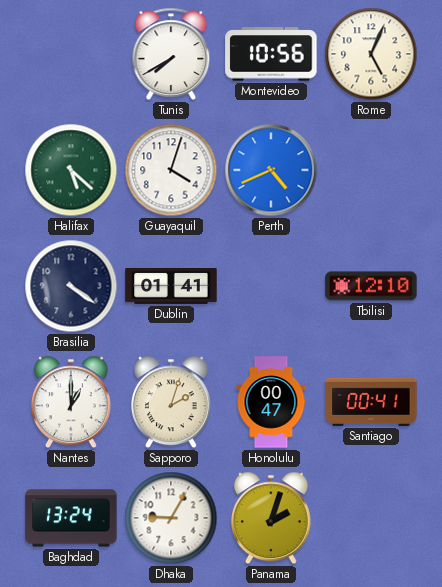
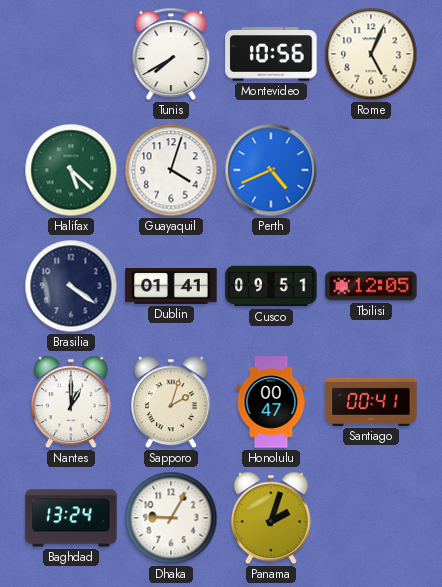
Cusco: none -> 09:51
Tbilisi: 12:10 -> 12:05
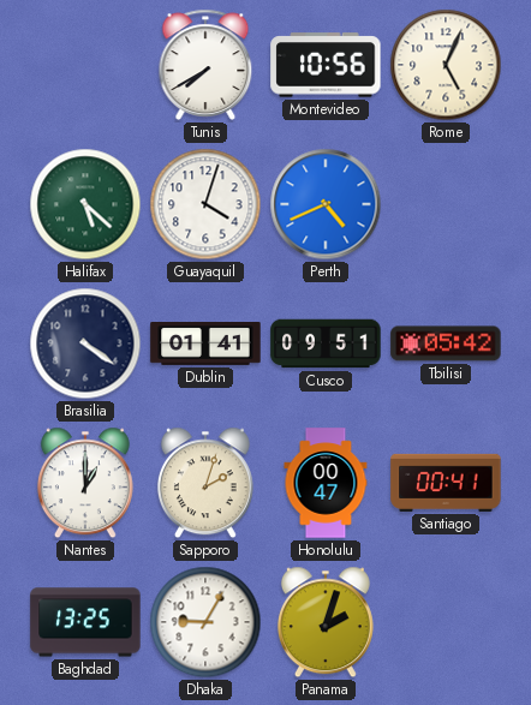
Tbilisi: 12:05 -> 05:42
Baghdad: 13:24 -> 13:25
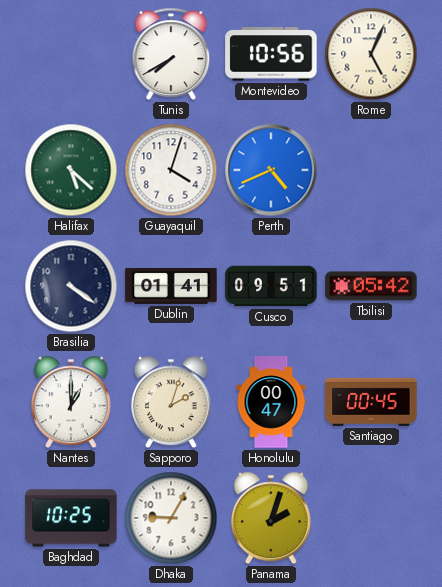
Santiago: 00:41 -> 00:45
Baghdad: 13:25 -> 10:25
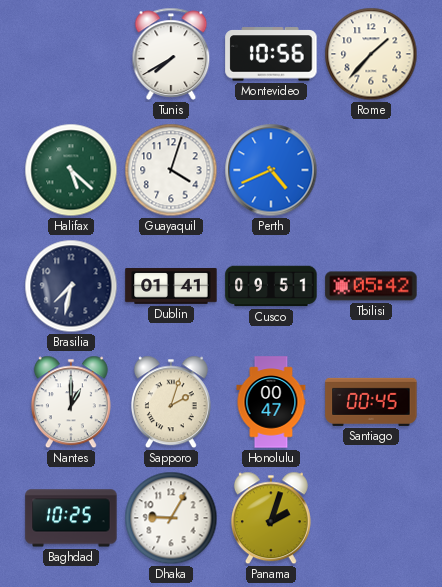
Rome: 5:04 -> 1:37
Brasilia: 4:21 -> 7:32
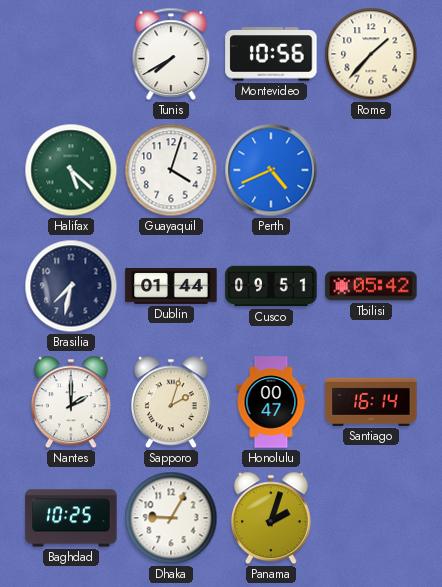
Dublin: 01:41 -> 01:44
Nantes: 1:00 -> 2:00
Santiago: 00:45 -> 16:14
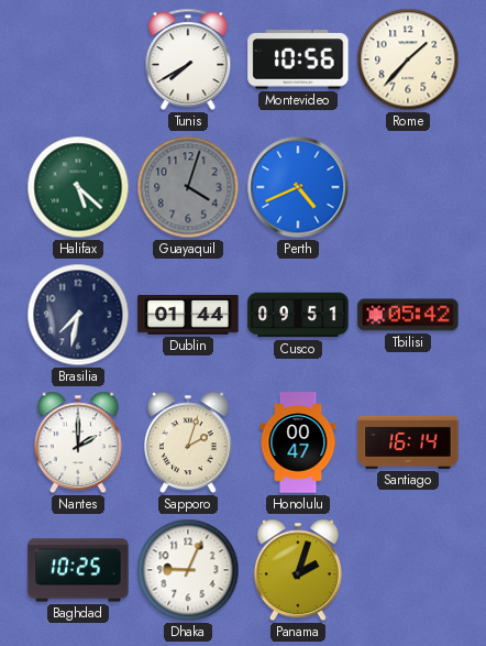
Guayaquil dial: white -> grey
Dhaka: 9:05 -> 9:04
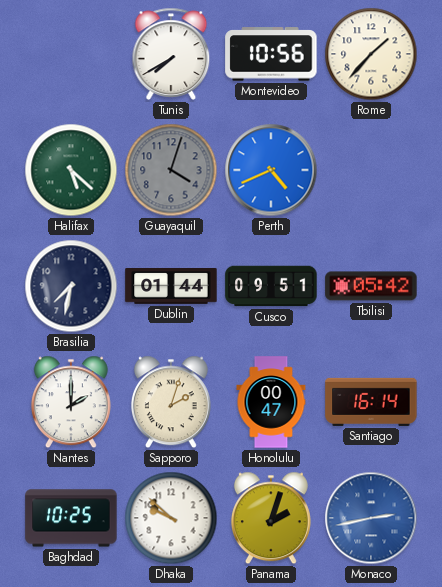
Dhaka: 9:04 -> 9:52
Monaco: none -> 2:43
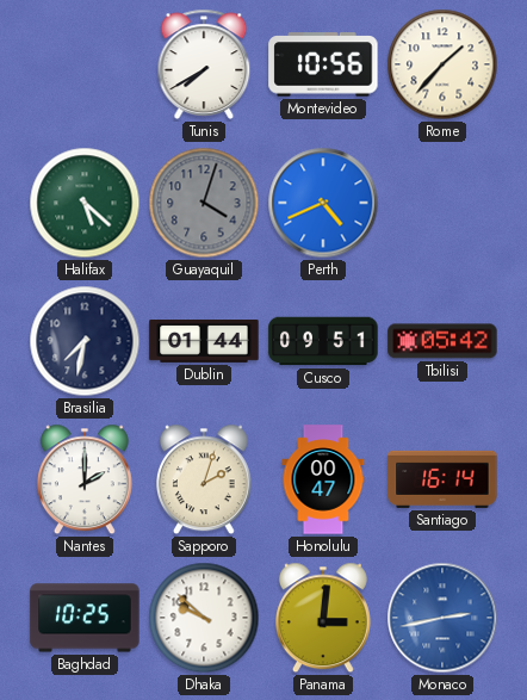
Panama: 2:03 -> 3:01
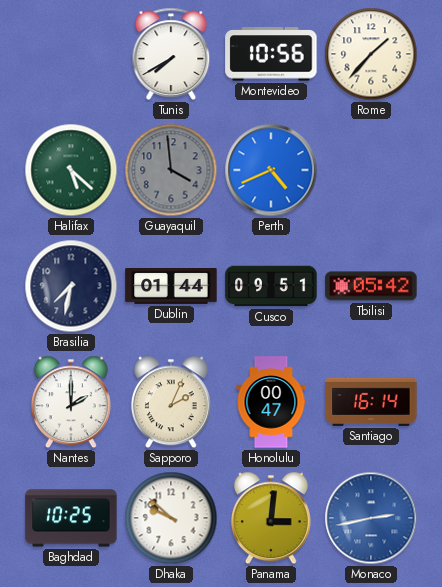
Guayaquil: 4:03 -> 3:59
Sapporo: 2:03 -> 2:04
